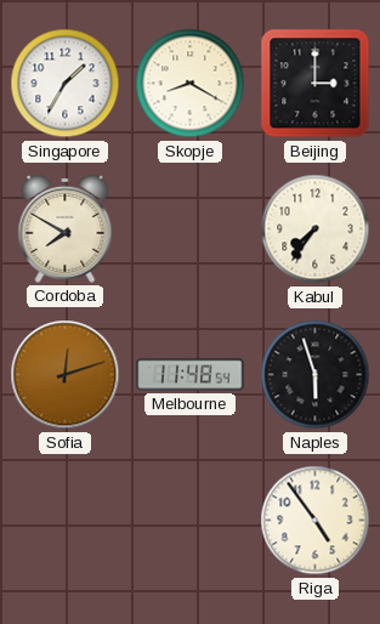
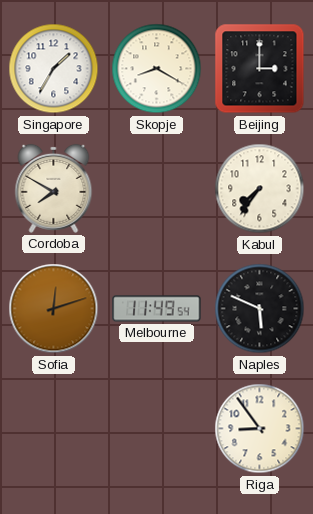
Melbourne: 11:48 -> 11:49
Naples: 5:57 -> 5:49
Riga: 4:54 -> 8:54
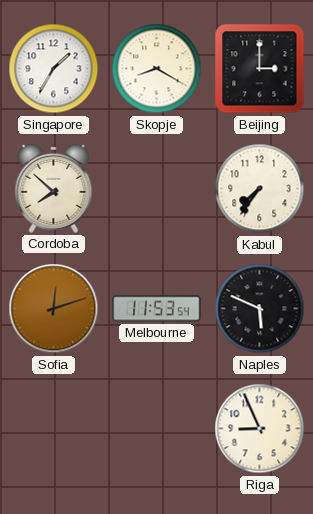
Cordoba: 7:50 -> 7:52
Melbourne: 11:49 -> 11:53
Riga: 8:54 -> 8:56
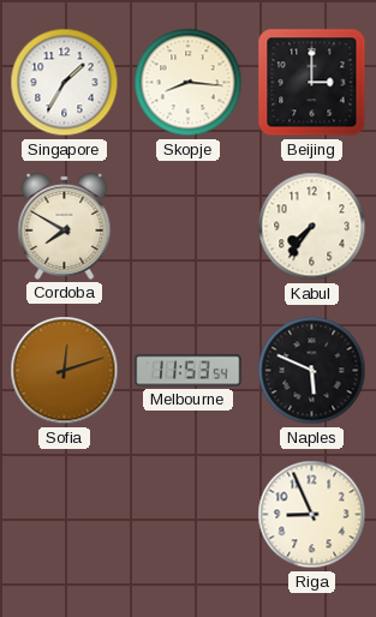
Skopje: 8:20 -> 8:16
Cordoba: 7:52 -> 7:50
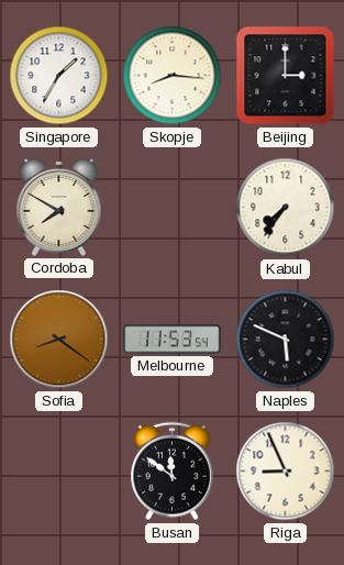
Sofia: 12:12 -> 8:21
Busan: none -> 11:51
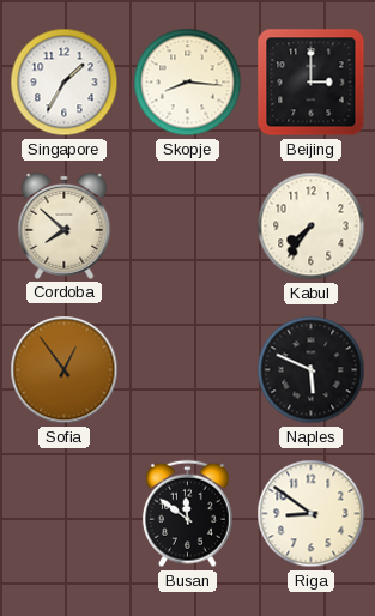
Cordoba: 7:50 -> 7:52
Sofia: 8:21 -> 12:54
Melbourne: 11:53 -> none
Riga: 8:56 -> 8:51
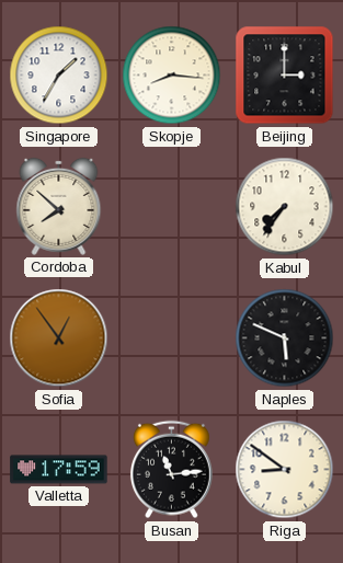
Valletta: none -> 17:59
Busan: 11:51 -> 11:14
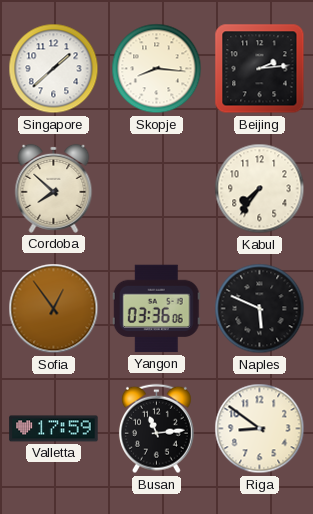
Singapore: 1:35 -> 1:38
Beijing: 3:00 -> 2:14
Yangon: none -> 03:36
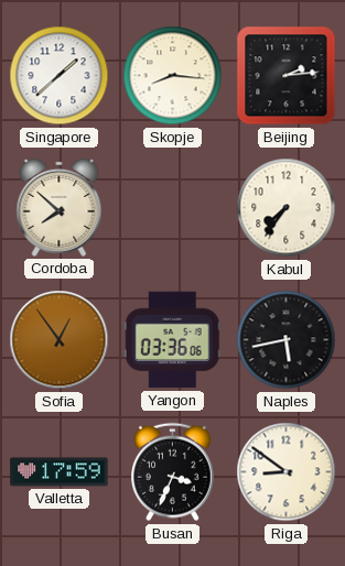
Naples: 5:49 -> 5:43
Busan: 11:14 -> 3:34
